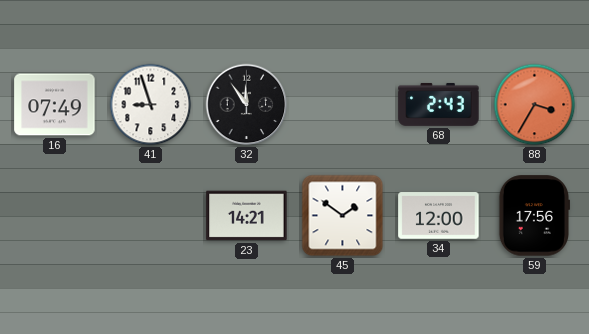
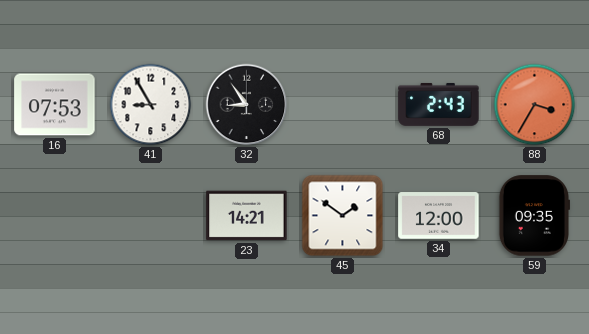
16: 07:49 -> 07:53
41: 8:57 -> 8:55
32: 11:54 -> 8:54
59: 17:56 -> 09:35
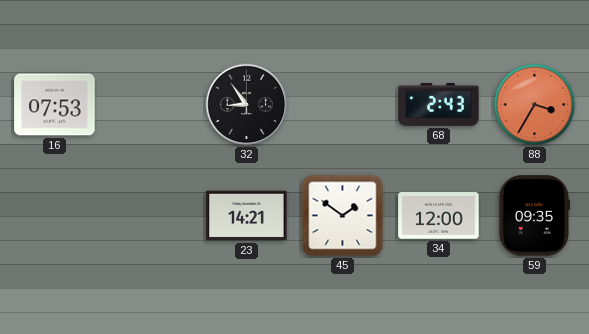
41: 8:55 -> none
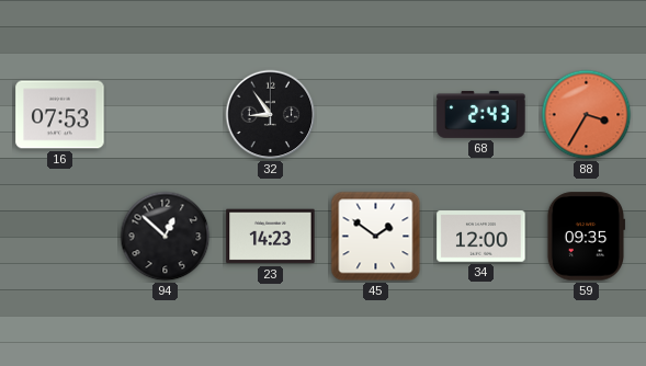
94: none -> 12:52
23: 14:21 -> 14:23
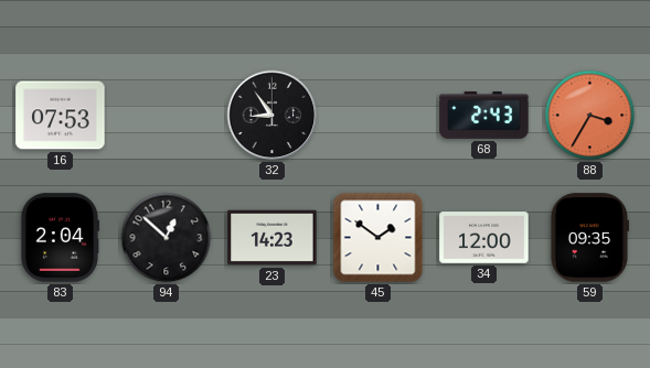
83: none -> 2:04
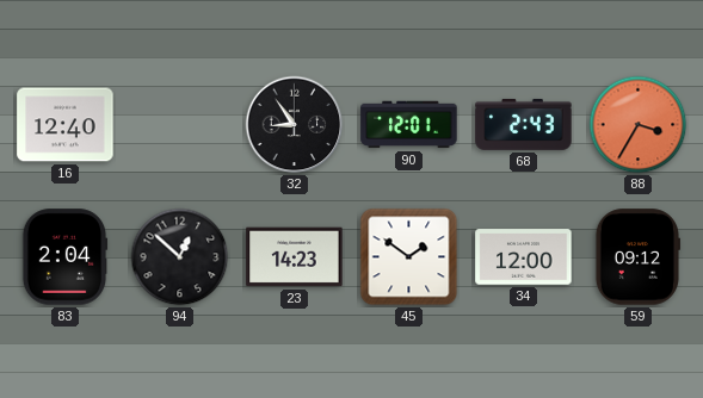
16: 07:53 -> 12:40
90: none -> 12:01
59: 09:35 -> 09:12
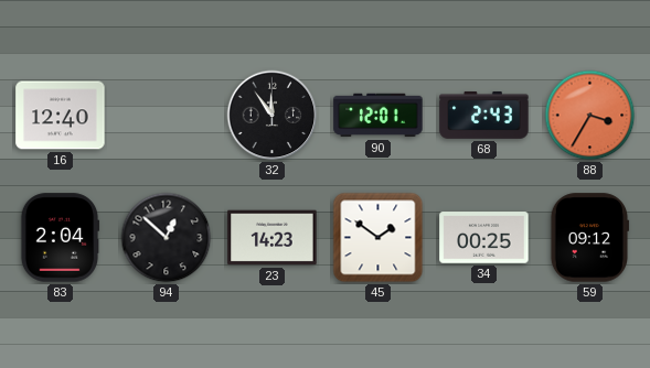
32: 8:54 -> 11:54
34: 12:00 -> 00:25
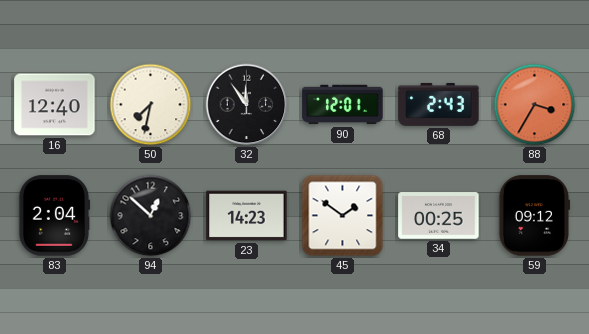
50: none -> 7:32
